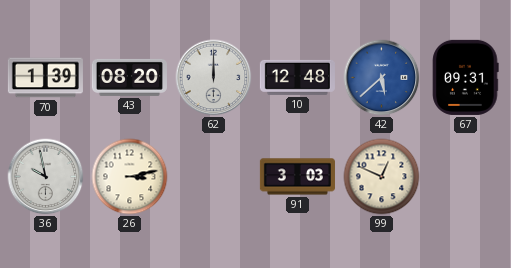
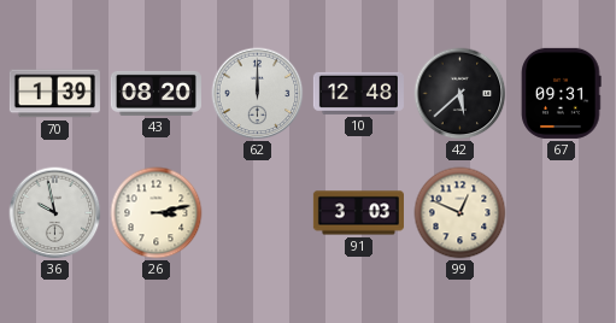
42 dial: blue -> black
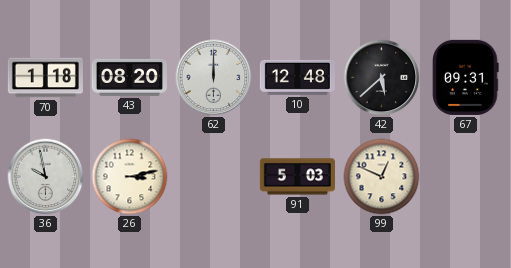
70: 1:39 -> 1:18
91: 3:03 -> 5:03
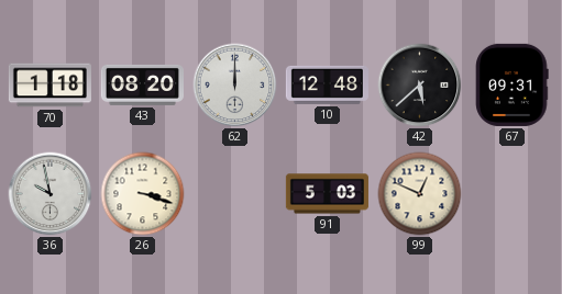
26: 3:13 -> 3:18
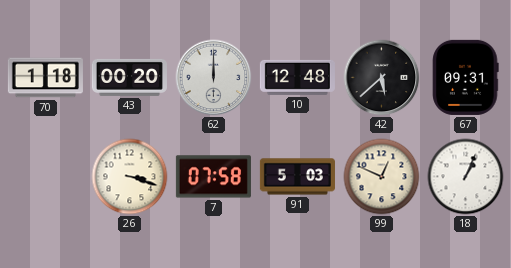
43: 08:20 -> 00:20
36: 9:58 -> none
7: none -> 07:58
18: none -> 1:04
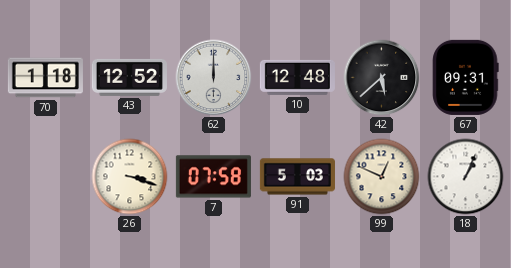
43: 00:20 -> 12:52
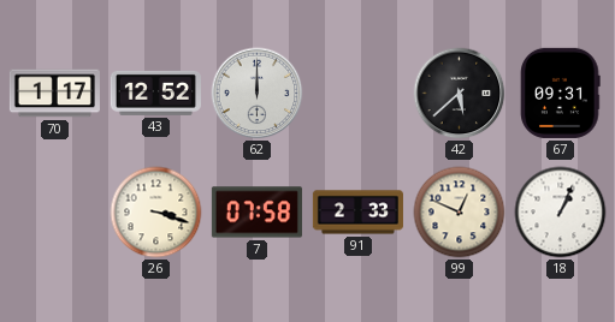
70: 1:18 -> 1:17
10: 12:48 -> none
91: 5:03 -> 2:33
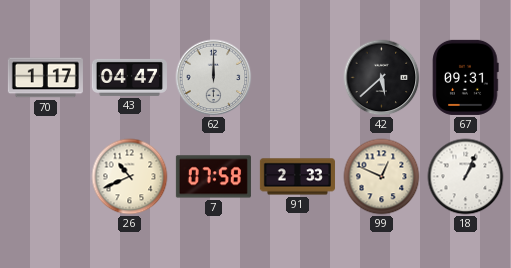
43: 12:52 -> 04:47
26: 3:18 -> 10:41
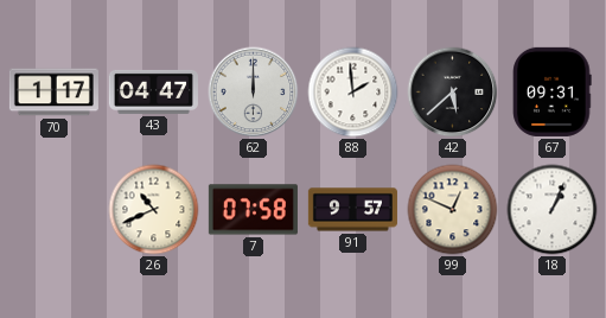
88: none -> 1:59
91: 2:33 -> 9:57
